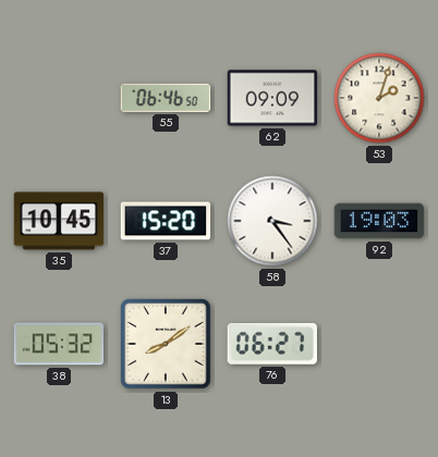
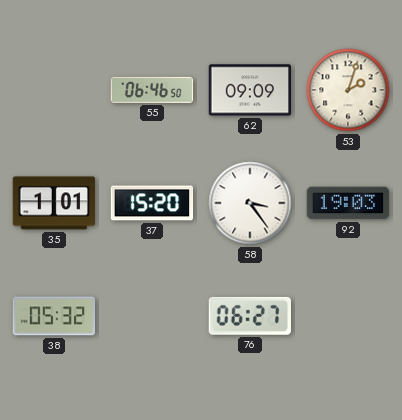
35: 10:45 -> 1:01
13: 8:09 -> none
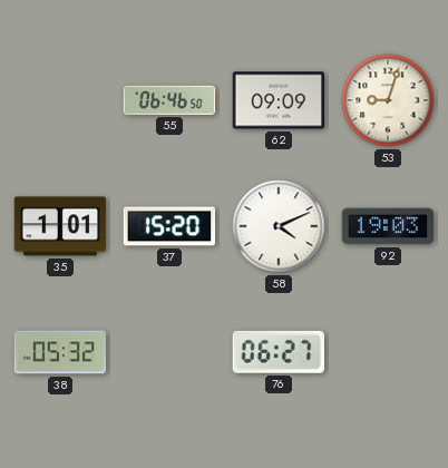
53: 2:03 -> 9:03
58: 3:24 -> 4:11
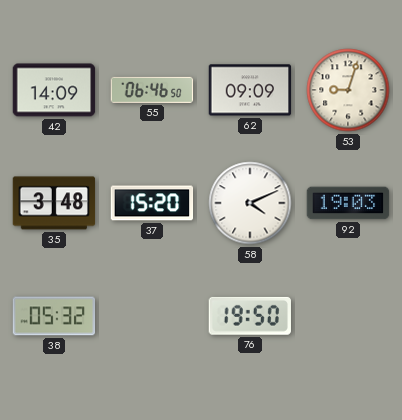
42: none -> 14:09
35: 1:01 -> 3:48
76: 06:27 -> 19:50
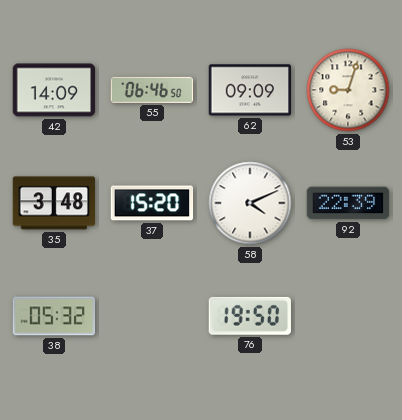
92: 19:03 -> 22:39
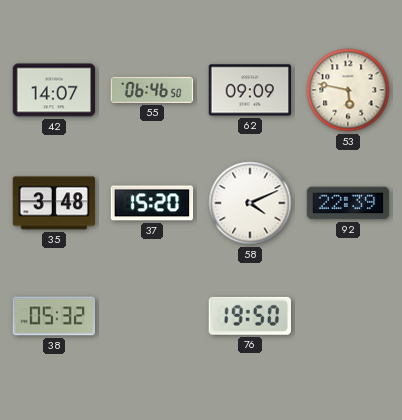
42: 14:09 -> 14:07
53: 9:03 -> 5:47
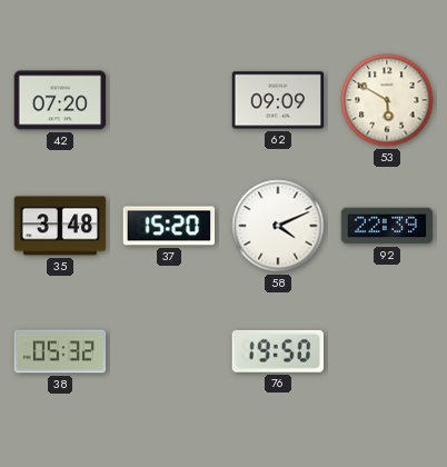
42: 14:07 -> 07:20
55: 06:46 -> none
53: 5:47 -> 5:50
